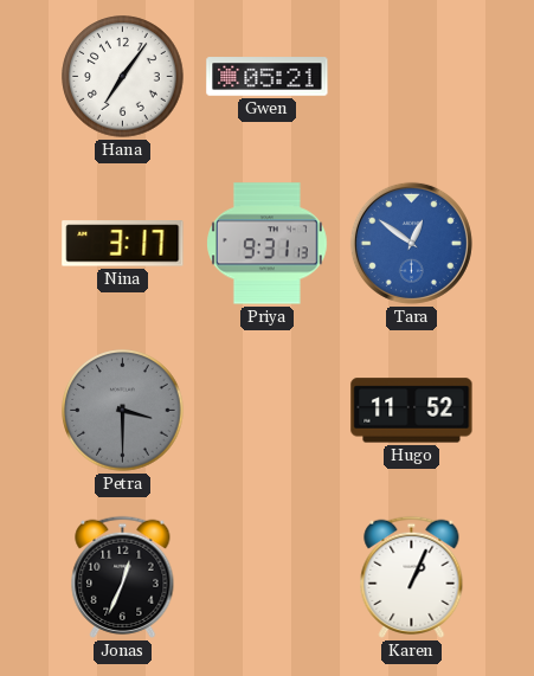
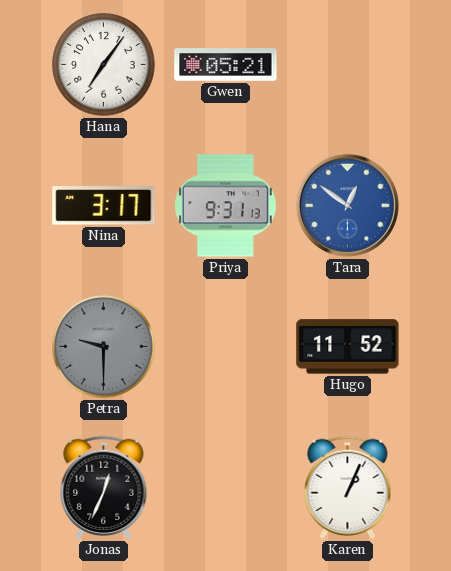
Petra: 3:30 -> 9:30
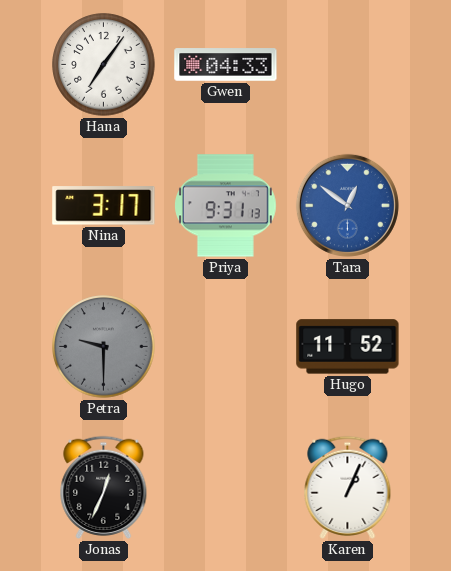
Gwen: 05:21 -> 04:33
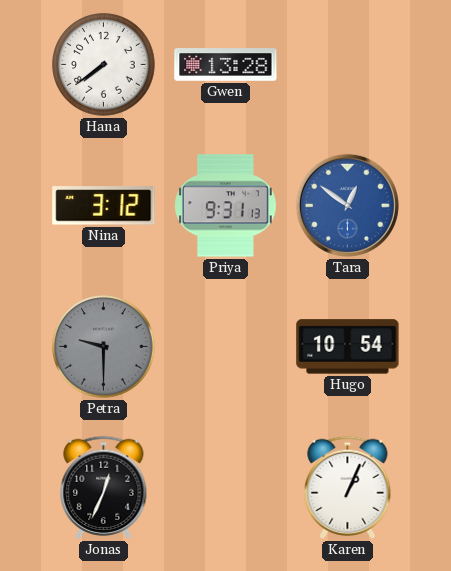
Hana: 7:06 -> 7:39
Gwen: 04:33 -> 13:28
Nina: 3:17 -> 3:12
Hugo: 11:52 -> 10:54
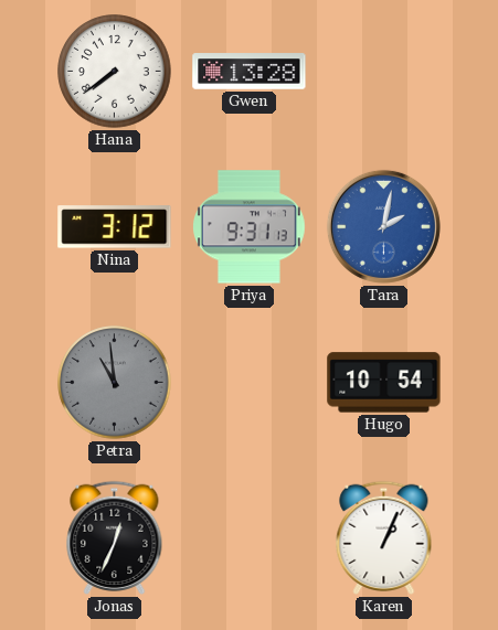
Tara: 12:51 -> 2:02
Petra: 9:30 -> 10:59
